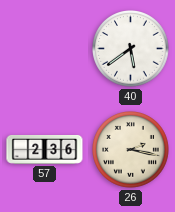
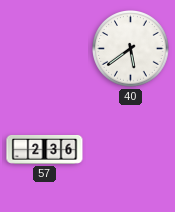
26: 2:17 -> none
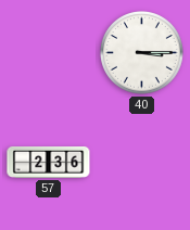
40: 5:39 -> 3:15
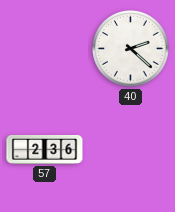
40: 3:15 -> 2:22
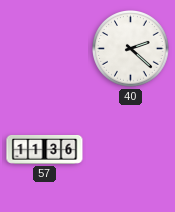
57: 2:36 -> 11:36
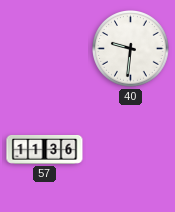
40: 2:22 -> 9:31
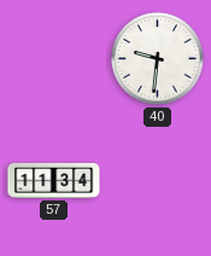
57: 11:36 -> 11:34
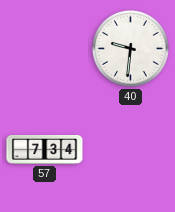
57: 11:34 -> 7:34
